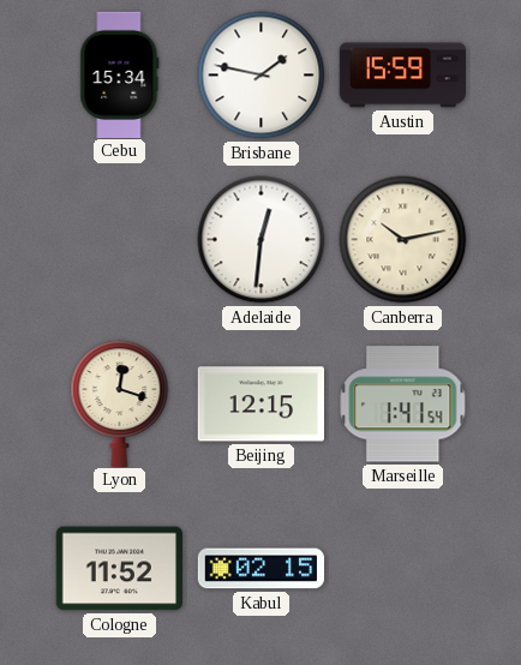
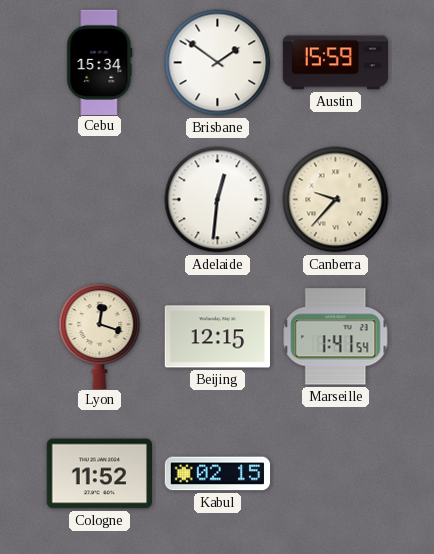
Brisbane: 1:47 -> 1:51
Canberra: 10:13 -> 9:37
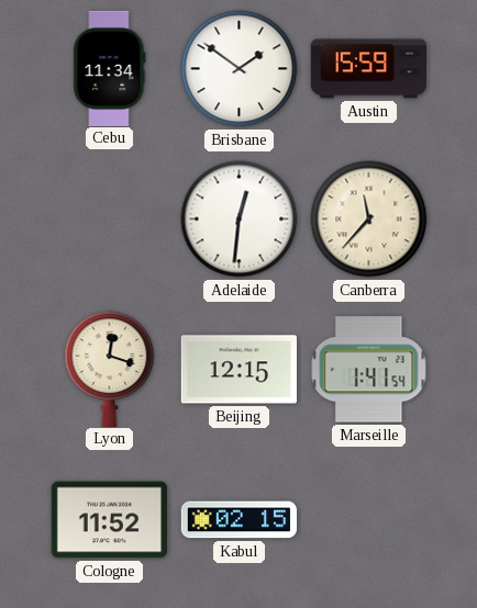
Cebu: 15:34 -> 11:34
Canberra: 9:37 -> 11:37
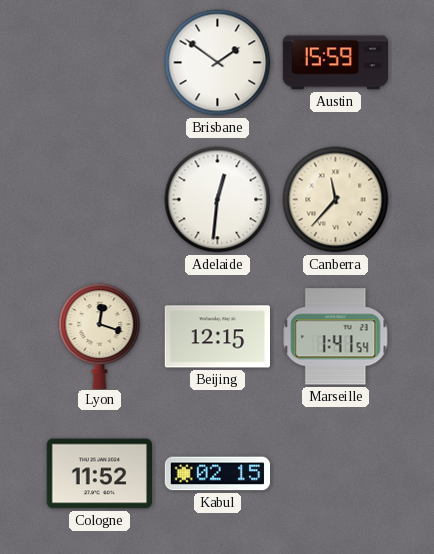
Cebu: 11:34 -> none
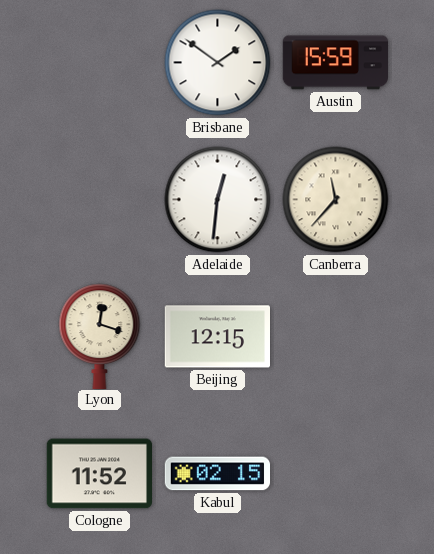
Marseille: 1:41 -> none
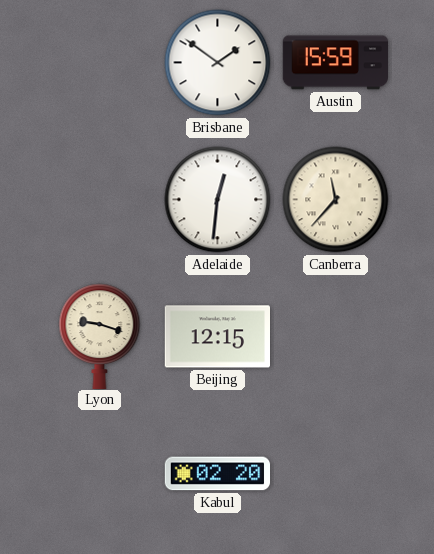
Lyon: 12:18 -> 9:18
Cologne: 11:52 -> none
Kabul: 02:15 -> 02:20
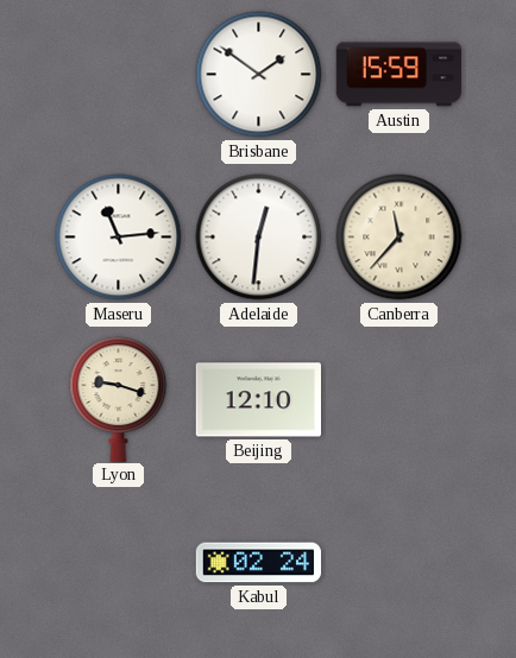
Maseru: none -> 11:14
Beijing: 12:15 -> 12:10
Kabul: 02:20 -> 02:24
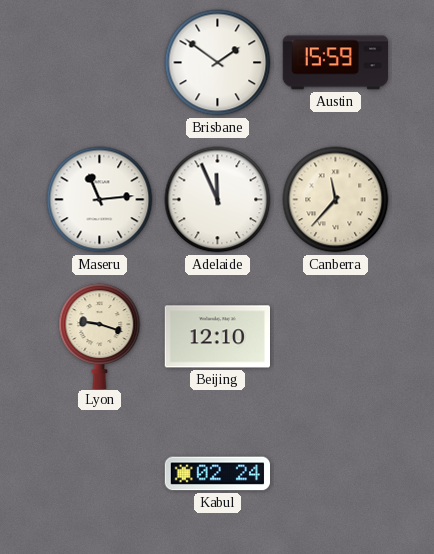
Adelaide: 12:31 -> 11:56
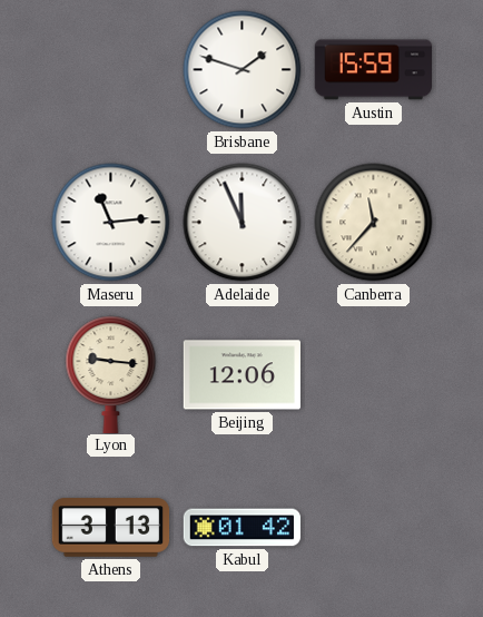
Brisbane: 1:51 -> 1:48
Lyon: 9:18 -> 9:16
Beijing: 12:10 -> 12:06
Athens: none -> 3:13
Kabul: 02:24 -> 01:42
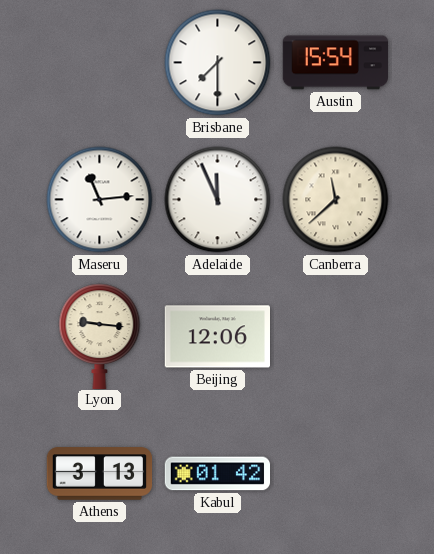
Brisbane: 1:48 -> 7:30
Austin: 15:59 -> 15:54
Canberra: 11:37 -> 11:38
